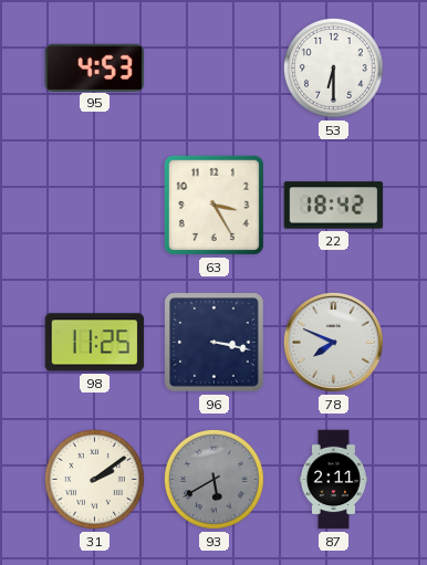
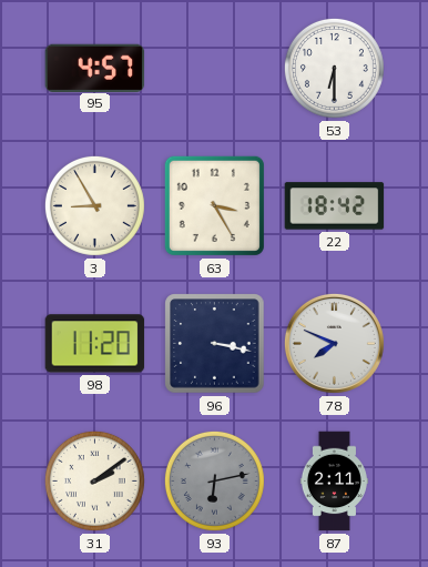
95: 4:53 -> 4:57
3: none -> 8:55
98: 11:25 -> 11:20
93: 5:40 -> 6:13
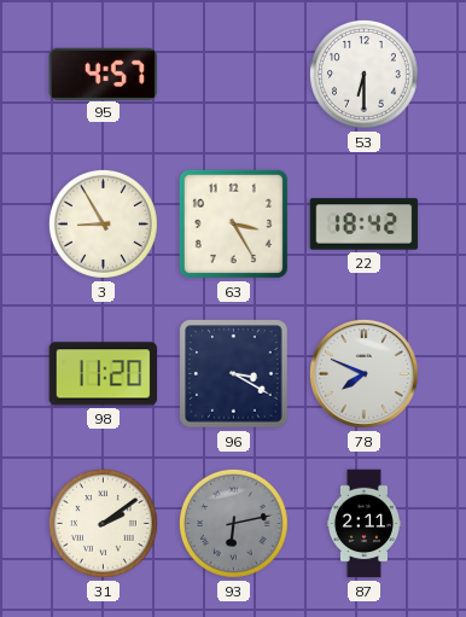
96: 3:17 -> 3:20
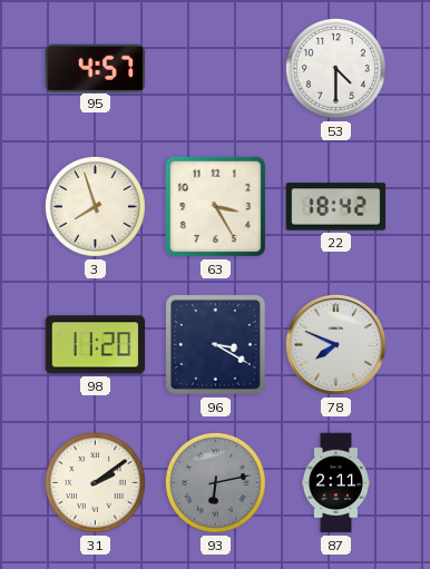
53: 6:30 -> 4:30
3: 8:55 -> 7:57
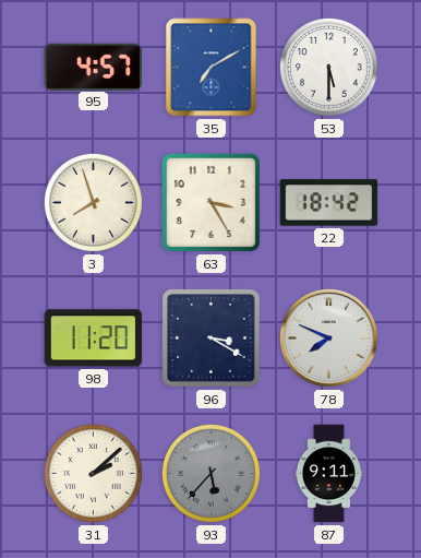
35: none -> 7:10
53: 4:30 -> 5:30
31: 2:09 -> 2:08
93: 6:13 -> 5:37
87: 2:11 -> 9:11
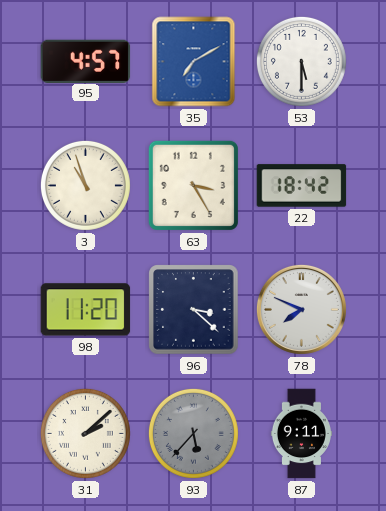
3: 7:57 -> 10:57
96: 3:20 -> 3:22
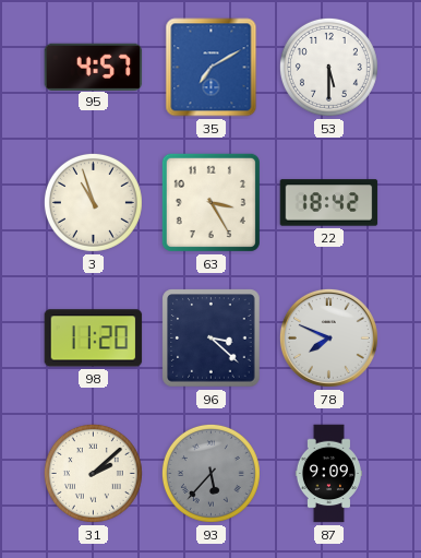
87: 9:11 -> 9:09
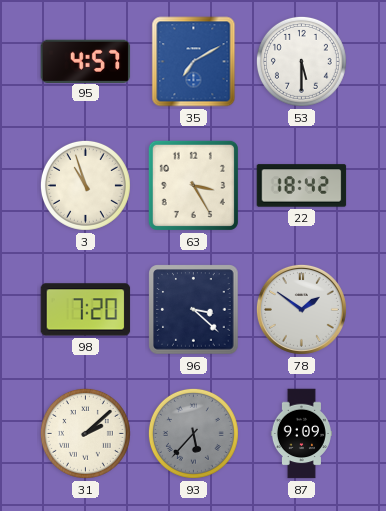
98: 11:20 -> 7:20
78: 7:49 -> 1:51
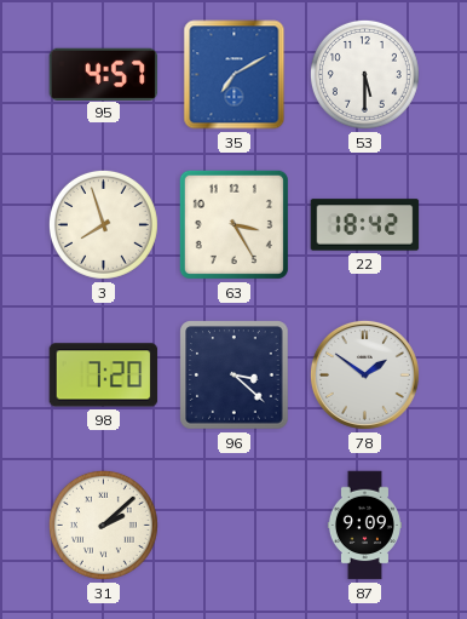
3: 10:57 -> 7:57
93: 5:37 -> none
